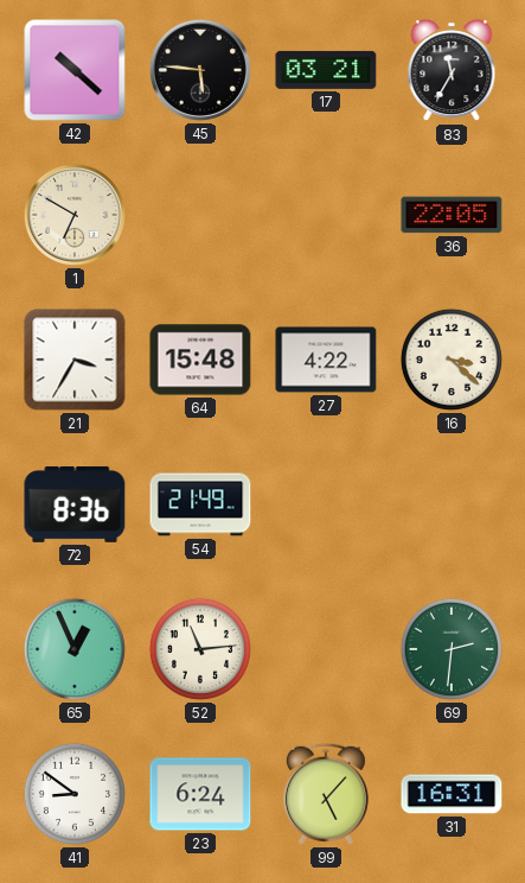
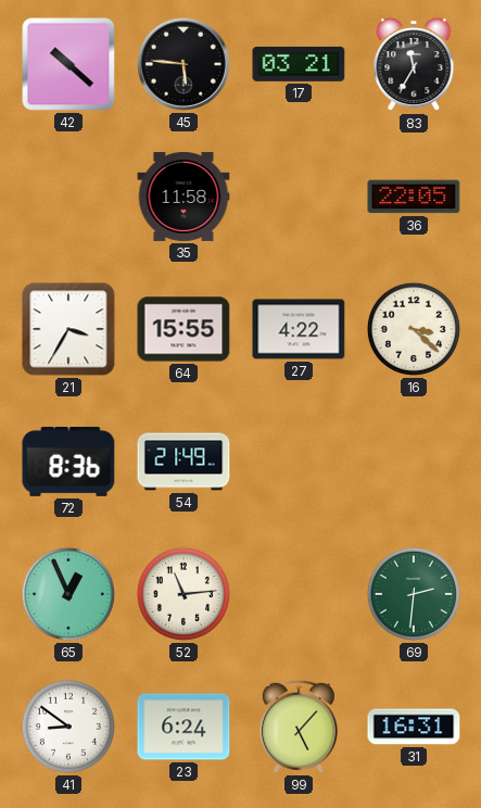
1: 6:50 -> none
35: none -> 11:58
64: 15:48 -> 15:55
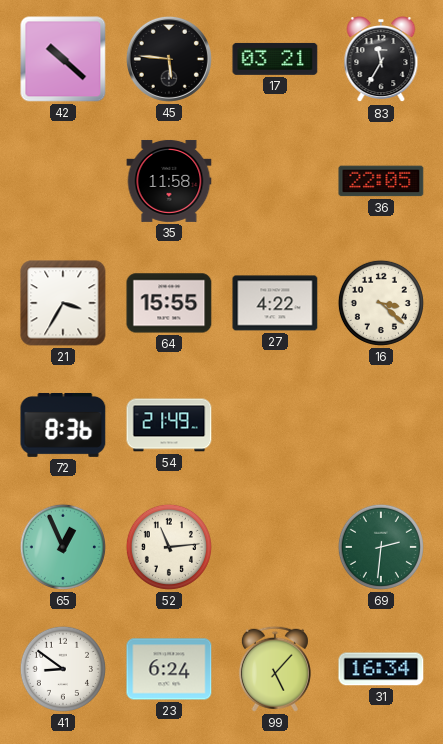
31: 16:31 -> 16:34
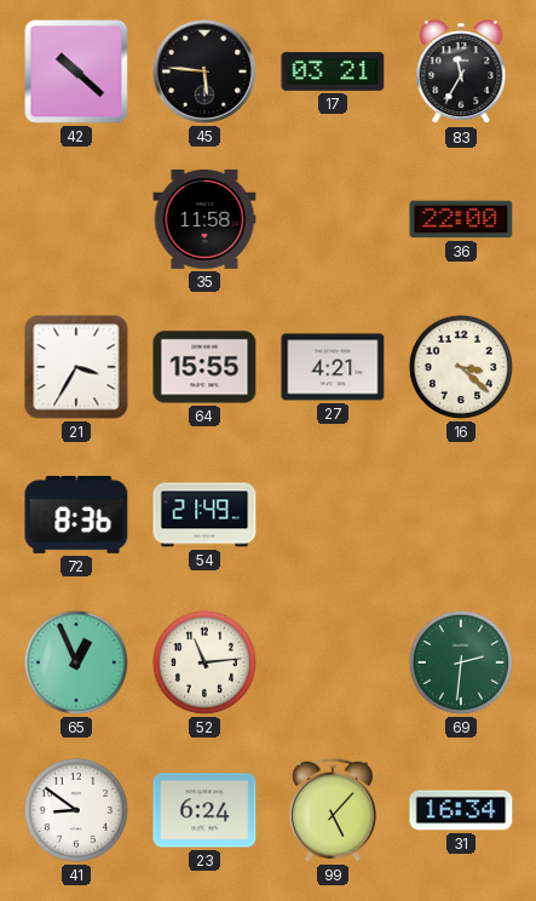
36: 22:05 -> 22:00
27: 4:22 -> 4:21
